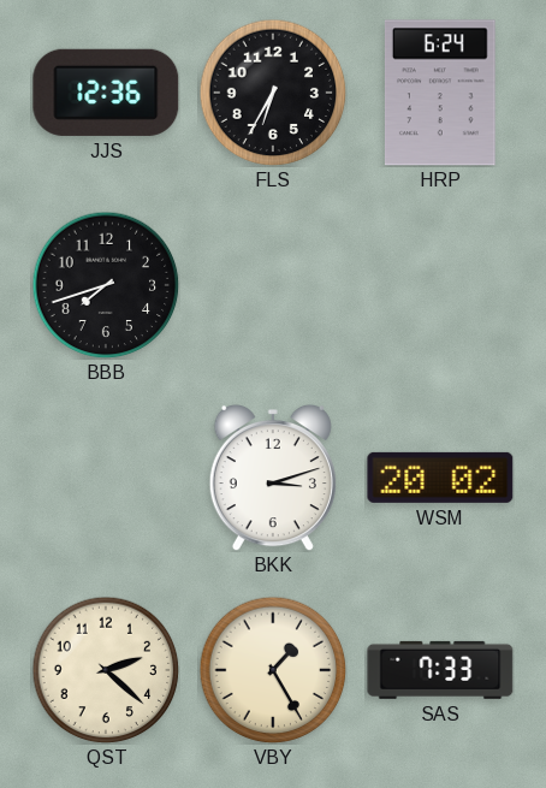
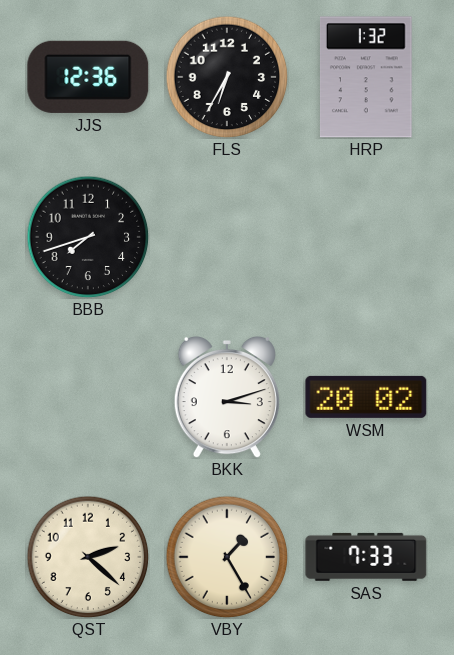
HRP: 6:24 -> 1:32
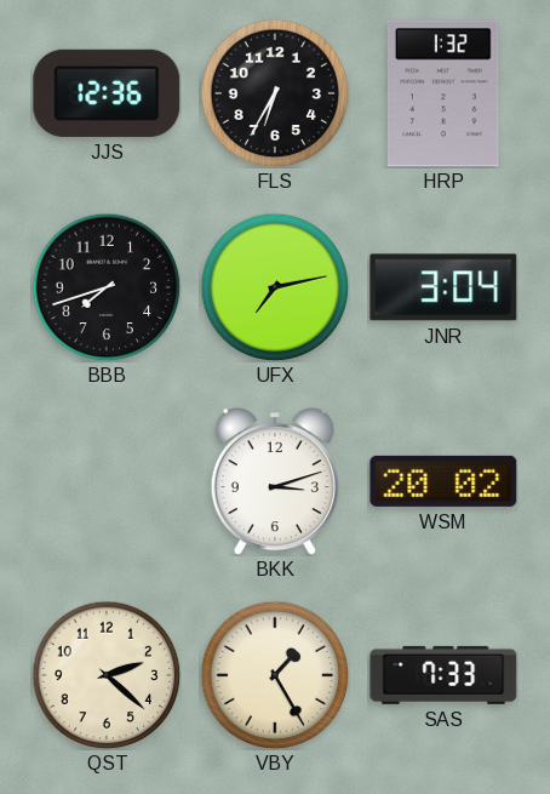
UFX: none -> 7:13
JNR: none -> 3:04
